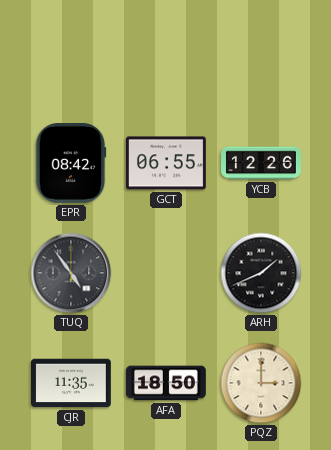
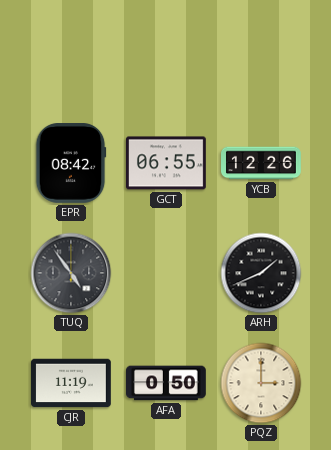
CJR: 11:35 -> 11:19
AFA: 18:50 -> 0:50
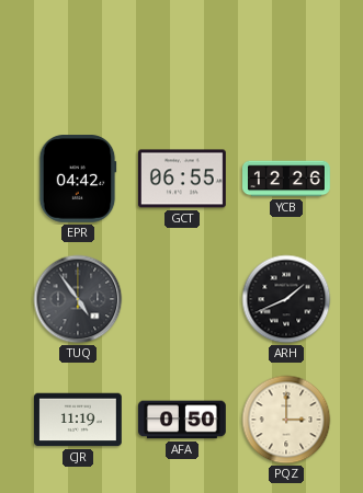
EPR: 08:42 -> 04:42
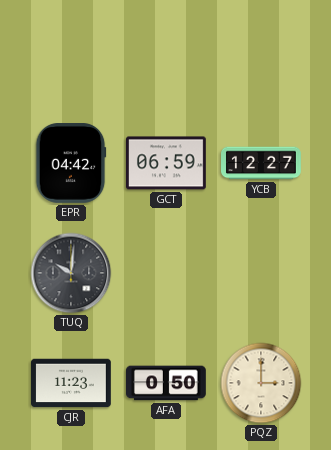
GCT: 06:55 -> 06:59
YCB: 12:26 -> 12:27
TUQ: 4:54 -> 10:01
ARH: 1:41 -> none
CJR: 11:19 -> 11:23
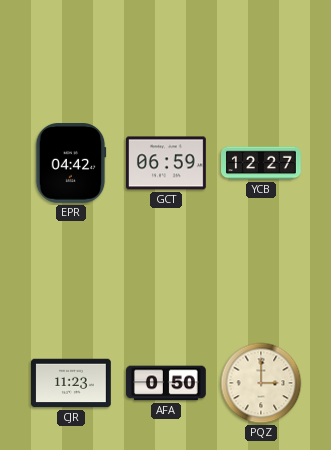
TUQ: 10:01 -> none
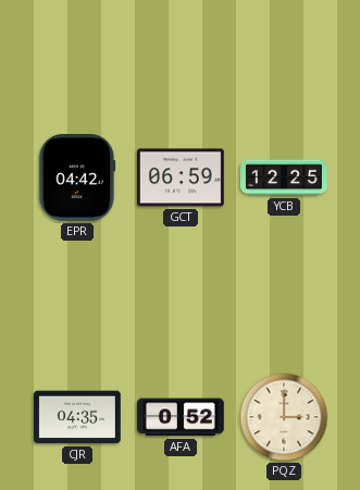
YCB: 12:27 -> 12:25
CJR: 11:23 -> 04:35
AFA: 0:50 -> 0:52
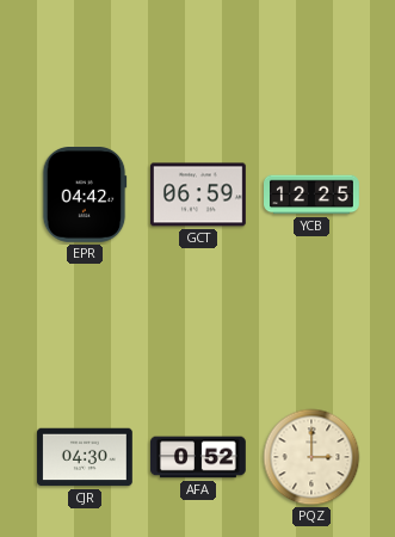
CJR: 04:35 -> 04:30
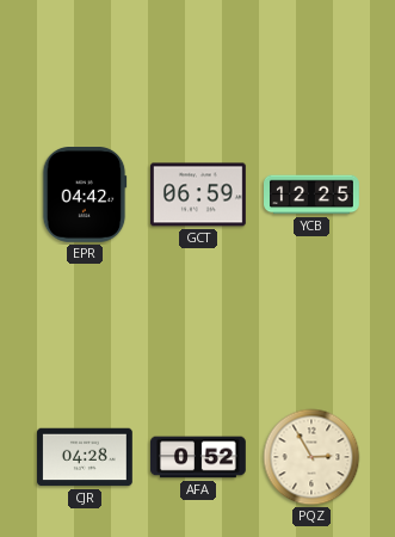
CJR: 04:30 -> 04:28
PQZ: 3:00 -> 2:55
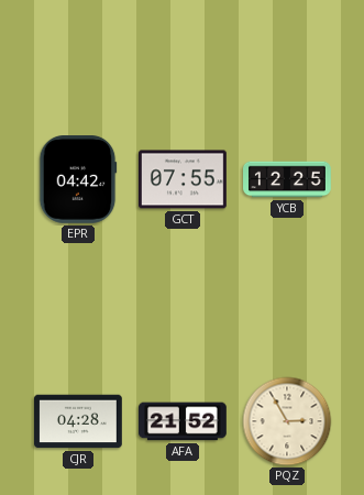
GCT: 06:59 -> 07:55
AFA: 0:52 -> 21:52
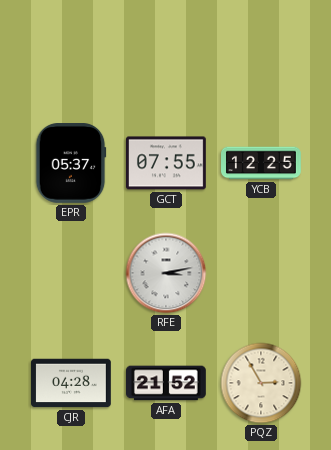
EPR: 04:42 -> 05:37
RFE: none -> 3:13
